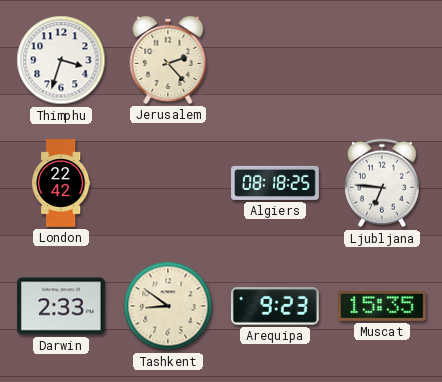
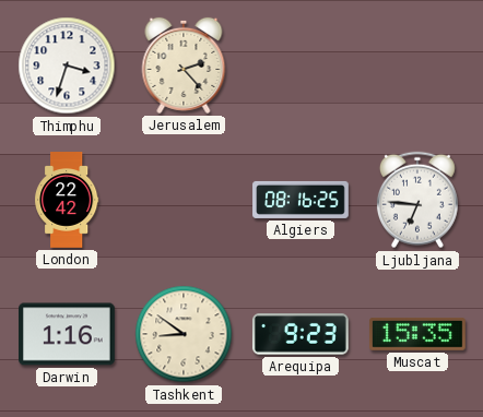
Algiers: 08:18 -> 08:16
Darwin: 2:33 -> 1:16
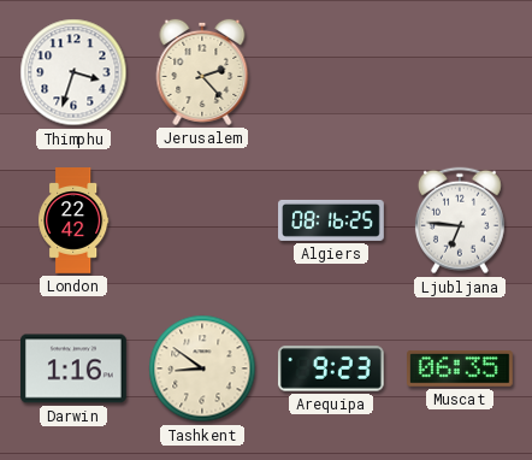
Muscat: 15:35 -> 06:35
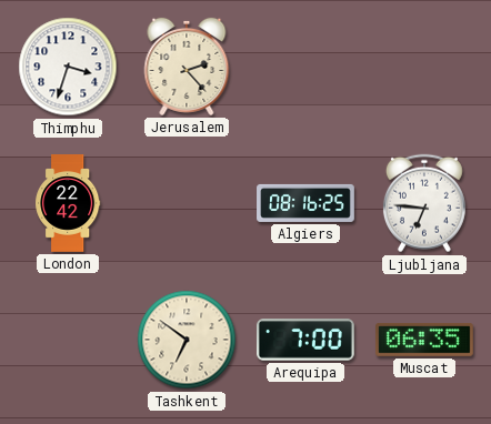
Darwin: 1:16 -> none
Tashkent: 8:51 -> 6:51
Arequipa: 9:23 -> 7:00
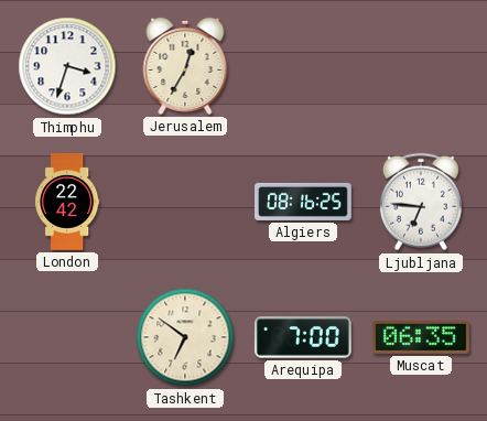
Jerusalem: 2:23 -> 12:35
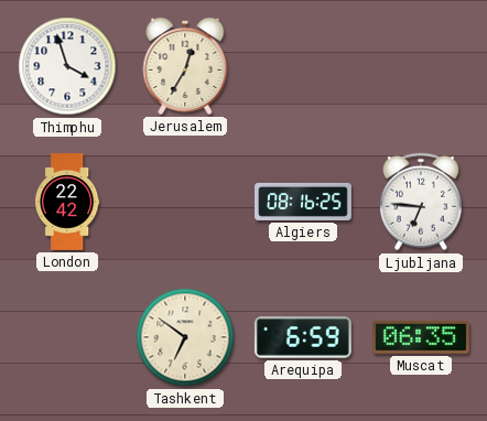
Thimphu: 3:33 -> 3:57
Arequipa: 7:00 -> 6:59
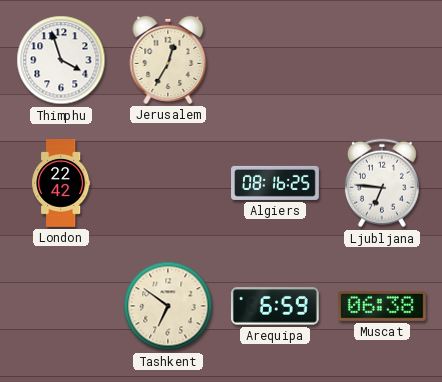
Muscat: 06:35 -> 06:38
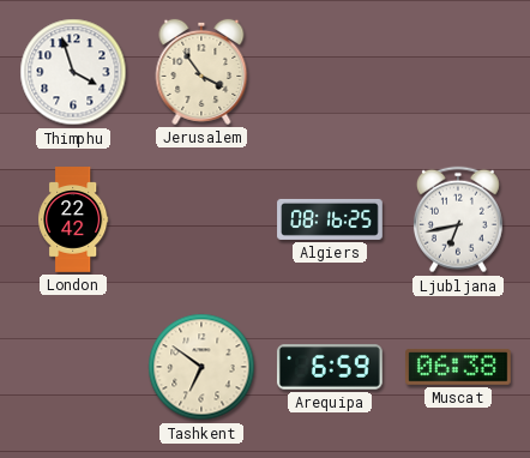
Jerusalem: 12:35 -> 3:54
Ljubljana: 6:46 -> 6:43
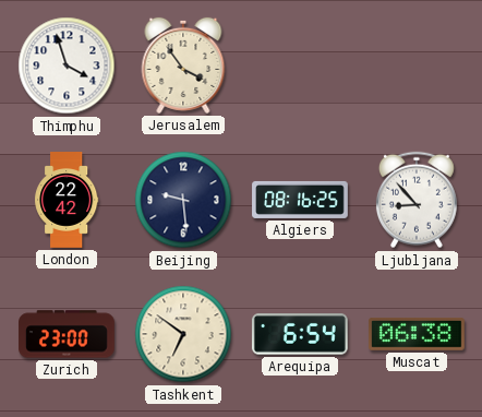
Beijing: none -> 9:29
Ljubljana: 6:43 -> 8:53
Zurich: none -> 23:00
Arequipa: 6:59 -> 6:54
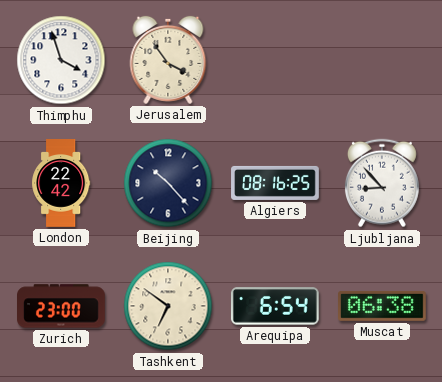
Beijing: 9:29 -> 10:23
